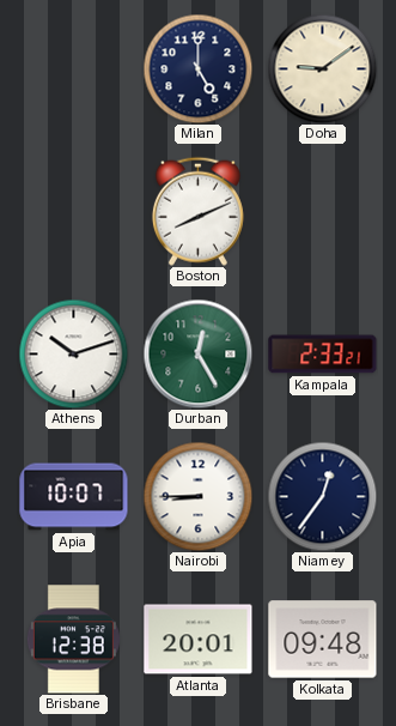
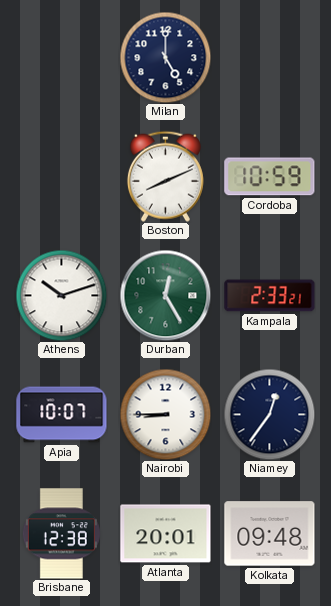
Doha: 9:09 -> none
Cordoba: none -> 10:59
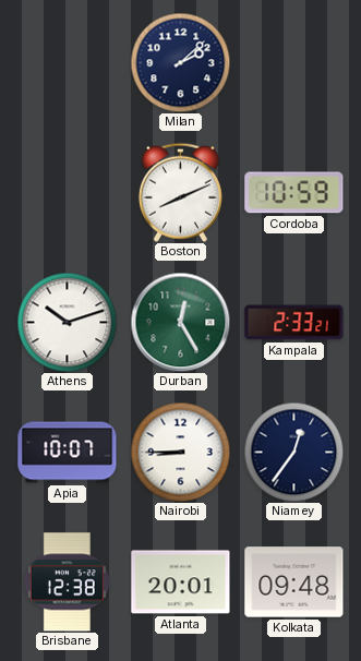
Milan: 5:00 -> 2:08
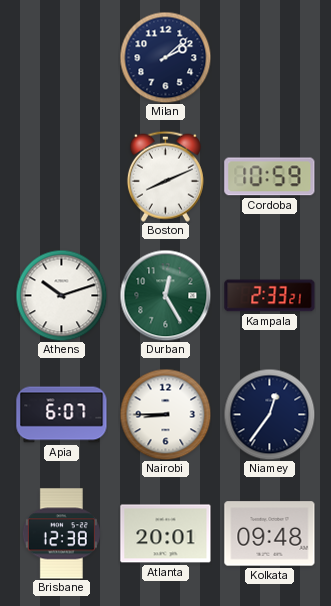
Apia: 10:07 -> 6:07
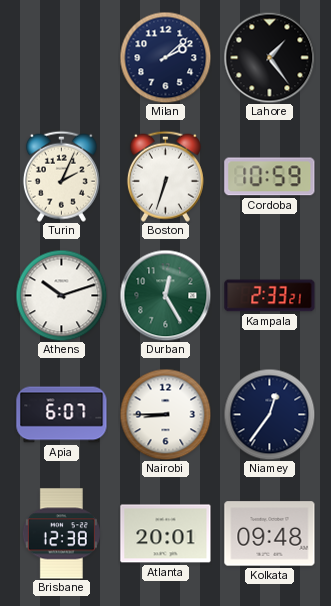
Lahore: none -> 1:24
Turin: none -> 2:04
Boston: 8:11 -> 6:33
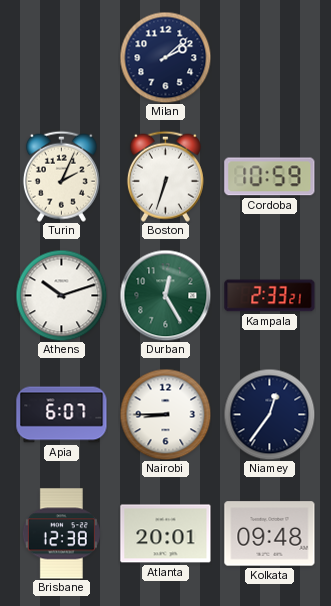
Lahore: 1:24 -> none
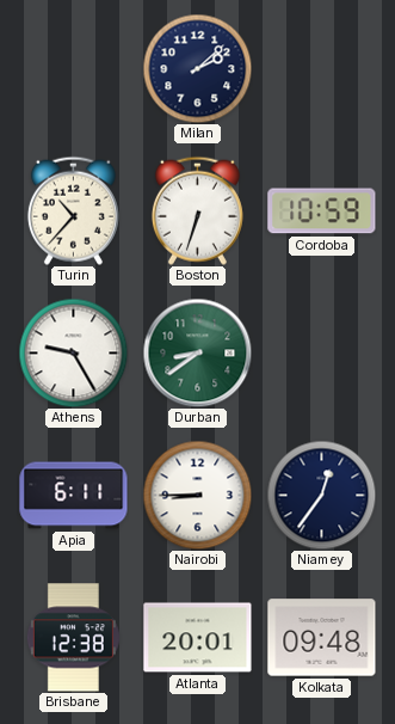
Turin: 2:04 -> 10:37
Athens: 10:12 -> 9:25
Durban: 12:25 -> 8:39
Kampala: 2:33 -> none
Apia: 6:07 -> 6:11
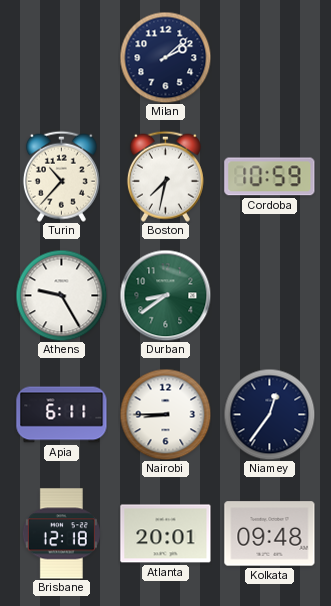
Boston: 6:33 -> 7:32
Brisbane: 12:38 -> 12:18
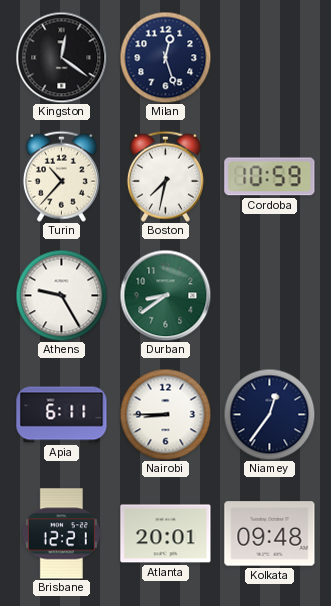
Kingston: none -> 12:21
Milan: 2:08 -> 12:27
Brisbane: 12:18 -> 12:21
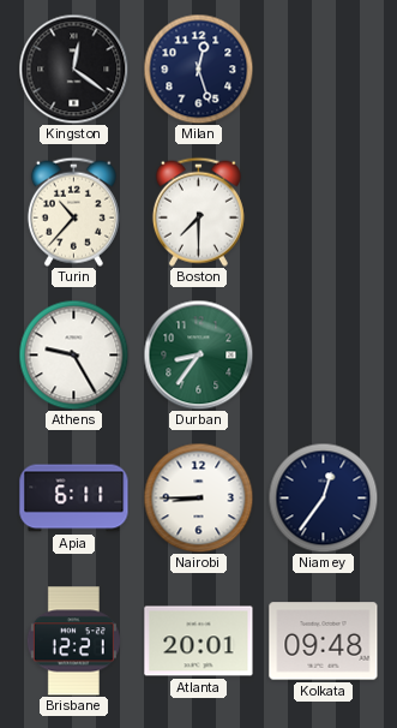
Boston: 7:32 -> 7:30
Cordoba: 10:59 -> none
Durban: 8:39 -> 8:36
